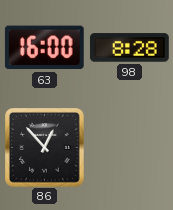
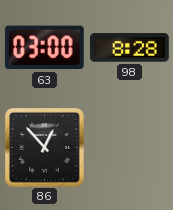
63: 16:00 -> 03:00
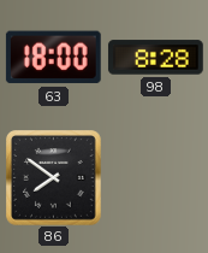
63: 03:00 -> 18:00
86: 12:53 -> 7:51
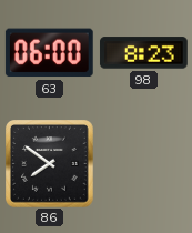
63: 18:00 -> 06:00
98: 8:28 -> 8:23
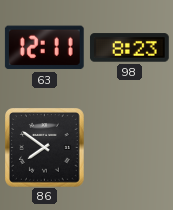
63: 06:00 -> 12:11
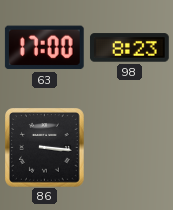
63: 12:11 -> 17:00
86: 7:51 -> 3:16
